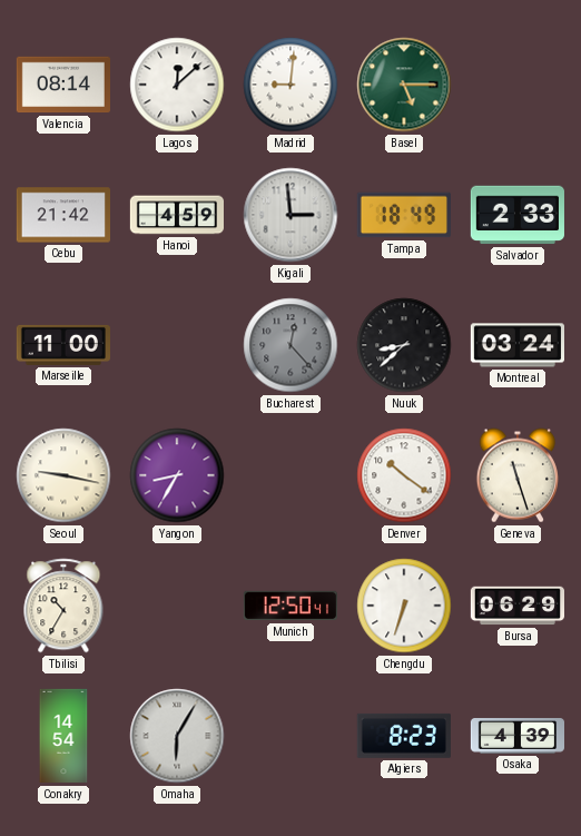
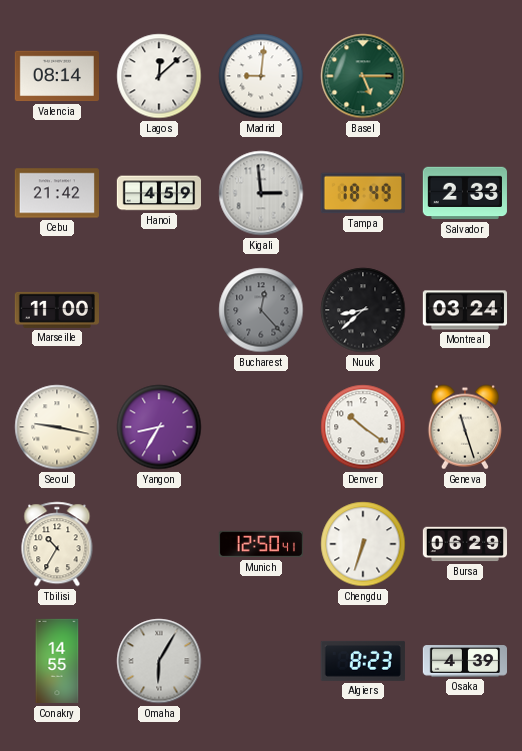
Conakry: 14:54 -> 14:55
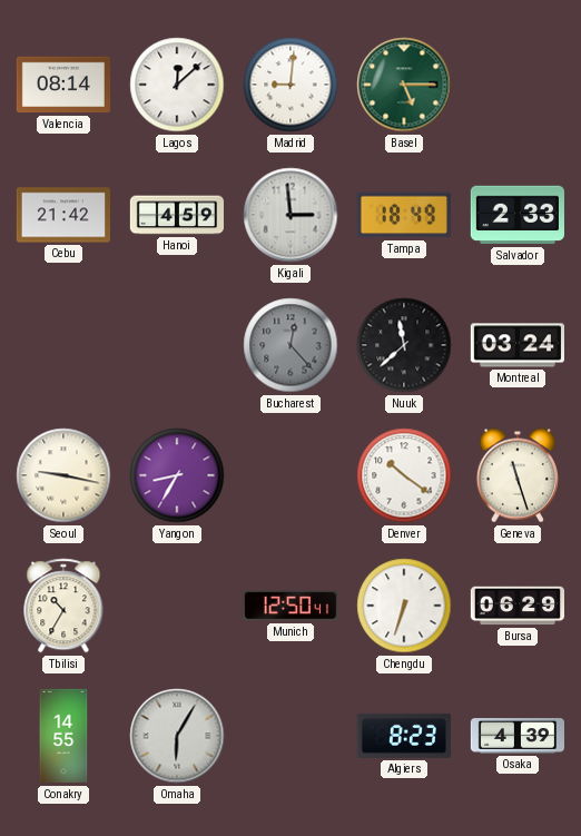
Marseille: 11:00 -> none
Nuuk: 8:38 -> 11:38
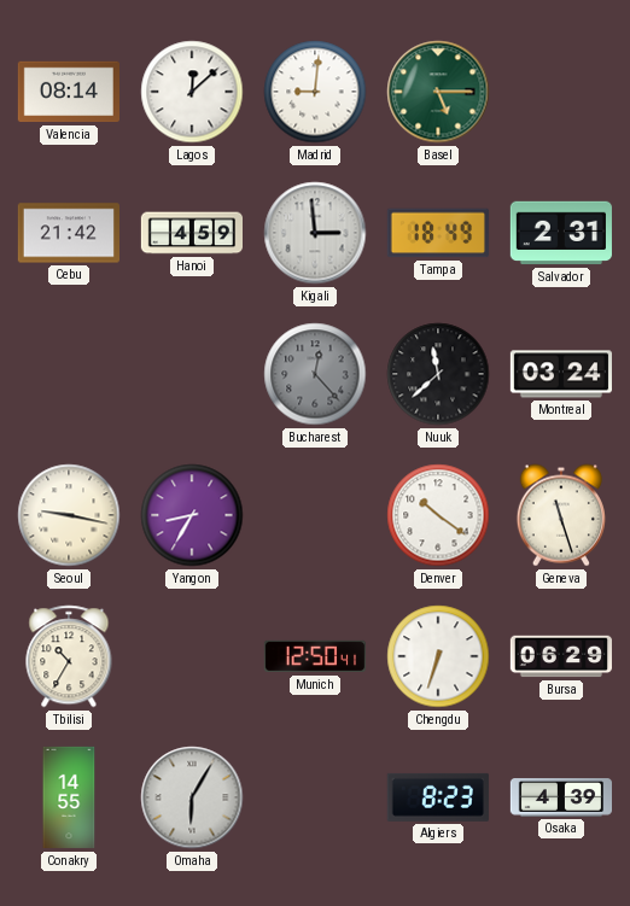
Salvador: 2:33 -> 2:31
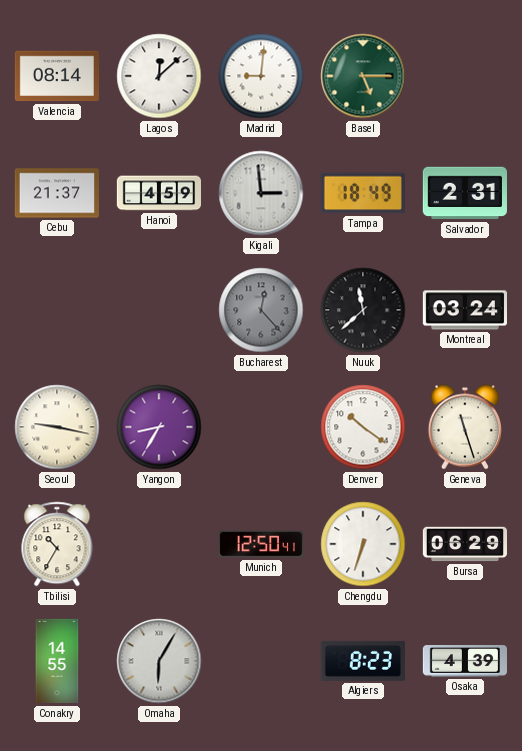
Cebu: 21:42 -> 21:37
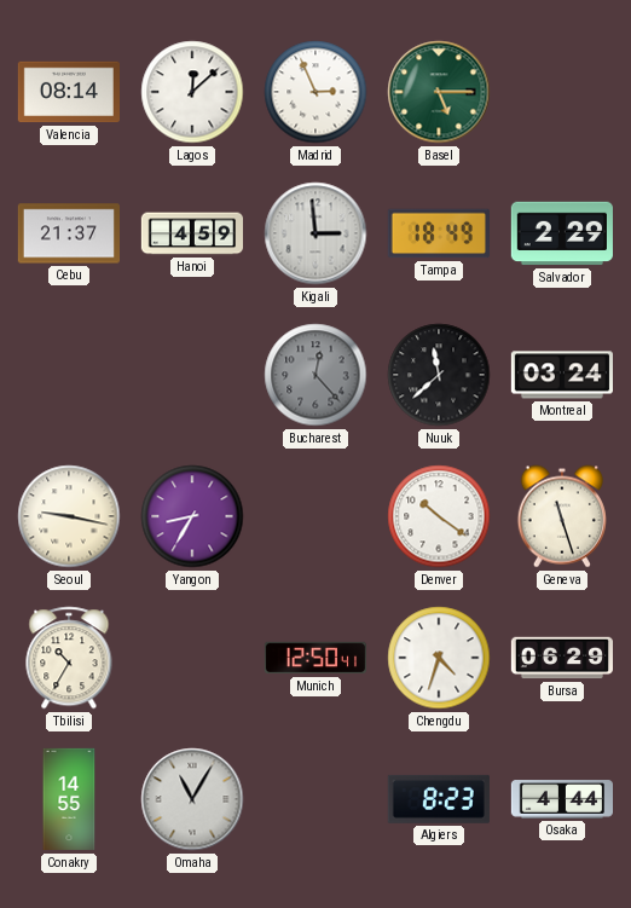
Madrid: 9:01 -> 2:56
Salvador: 2:31 -> 2:29
Chengdu: 6:33 -> 4:33
Omaha: 6:05 -> 11:05
Osaka: 4:39 -> 4:44
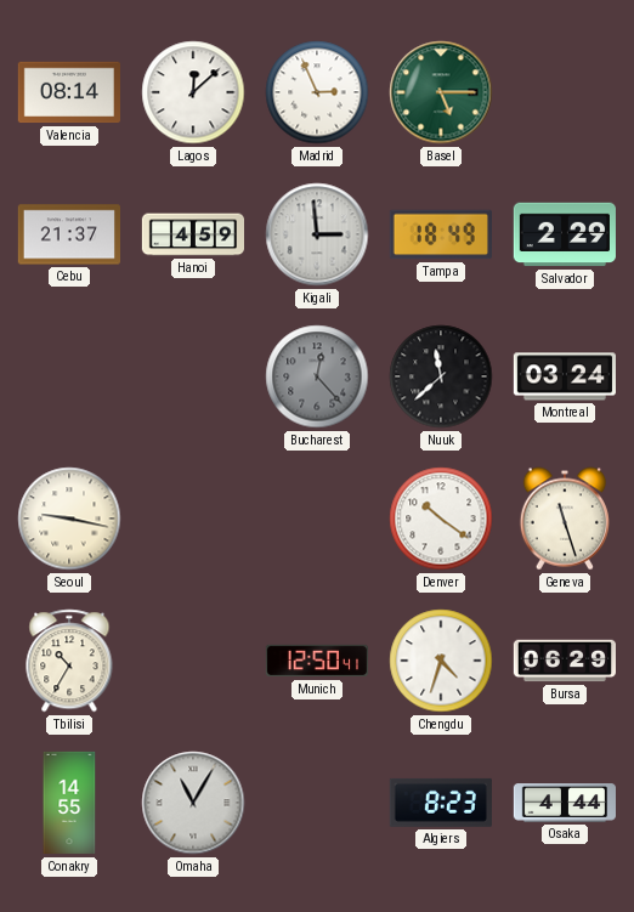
Yangon: 8:35 -> none
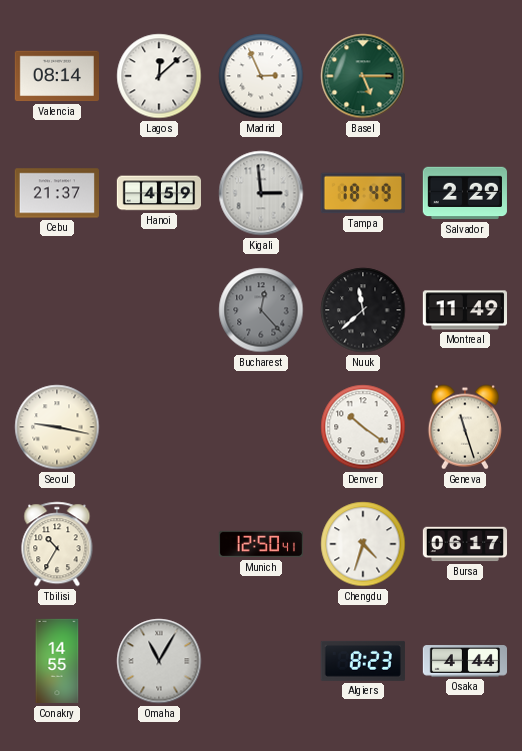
Montreal: 03:24 -> 11:49
Bursa: 06:29 -> 06:17
